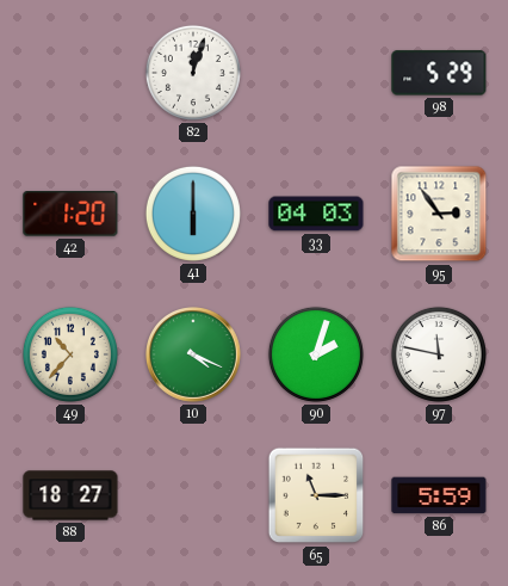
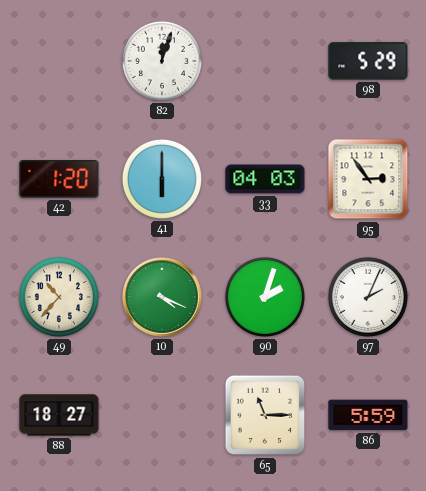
97: 11:47 -> 2:04
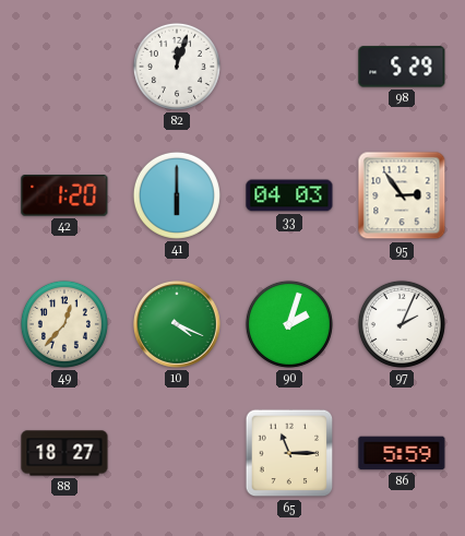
49: 10:37 -> 12:37
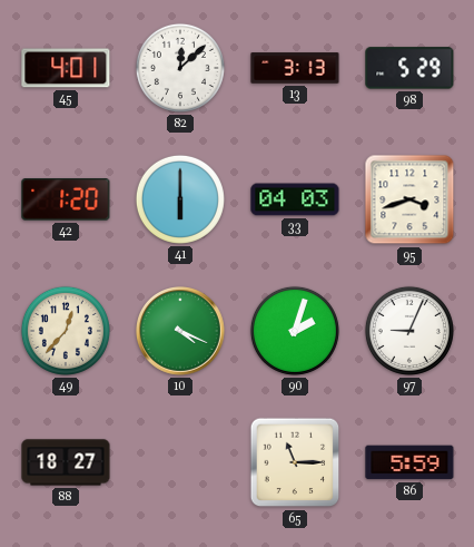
45: none -> 4:01
82: 12:03 -> 12:08
13: none -> 3:13
95: 2:54 -> 3:42
97: 2:04 -> 9:04
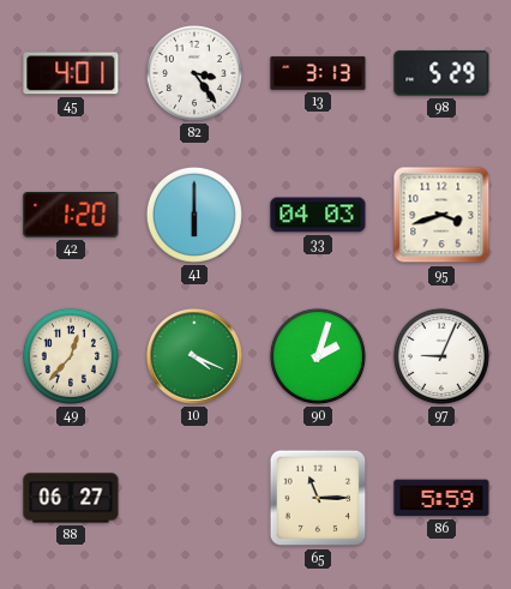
82: 12:08 -> 3:24
88: 18:27 -> 06:27
